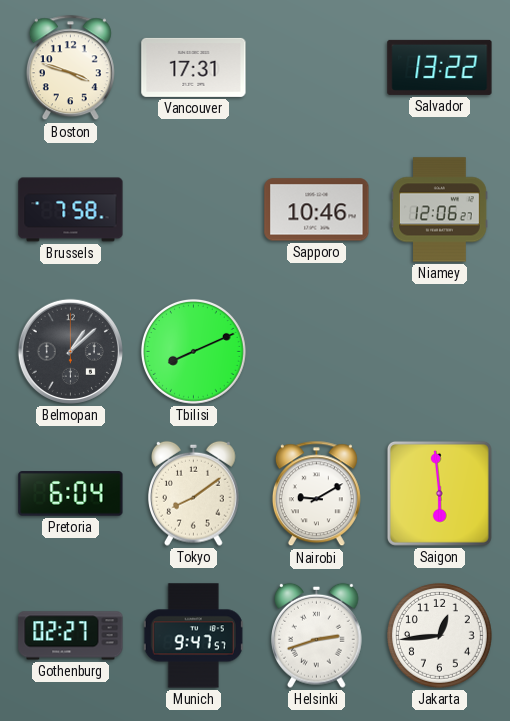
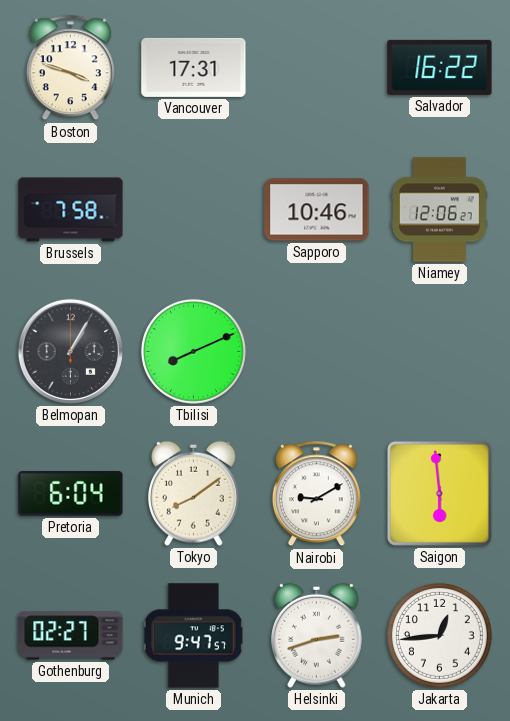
Salvador: 13:22 -> 16:22
Belmopan: 1:08 -> 1:05
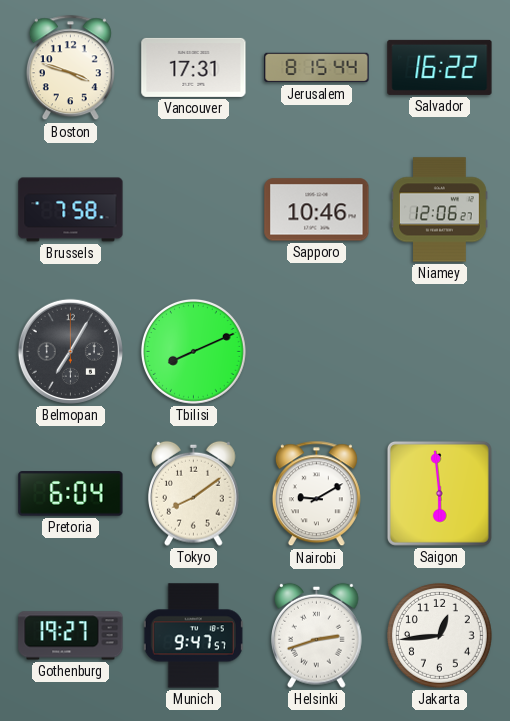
Jerusalem: none -> 8:15
Belmopan: 1:05 -> 7:05
Gothenburg: 02:27 -> 19:27
